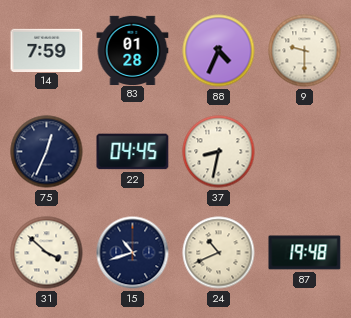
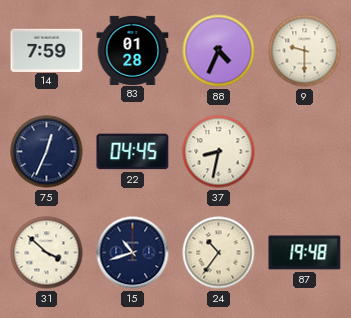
24: 10:41 -> 10:36
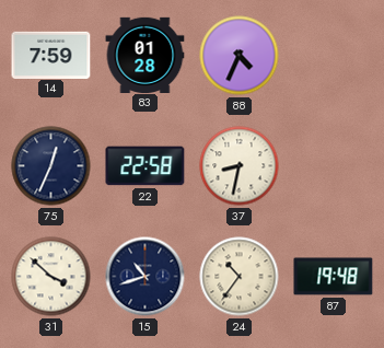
9: 9:30 -> none
22: 04:45 -> 22:58
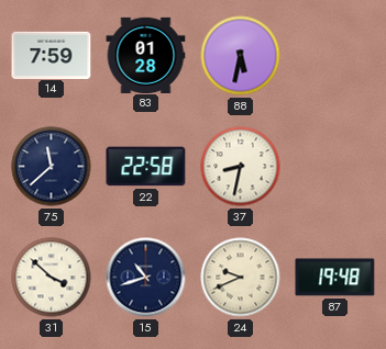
88: 4:34 -> 5:32
75: 12:34 -> 11:38
24: 10:36 -> 9:41
